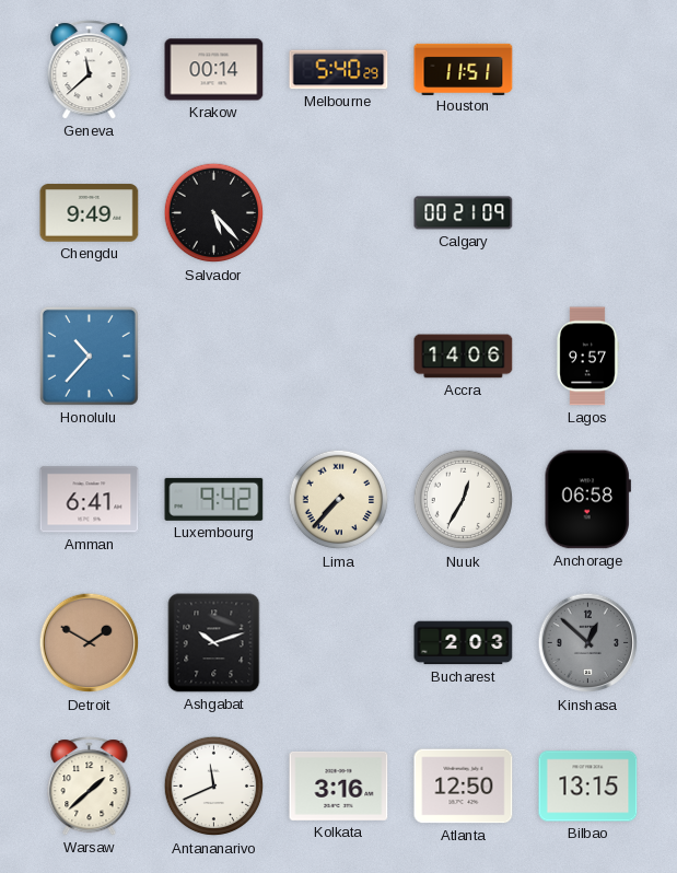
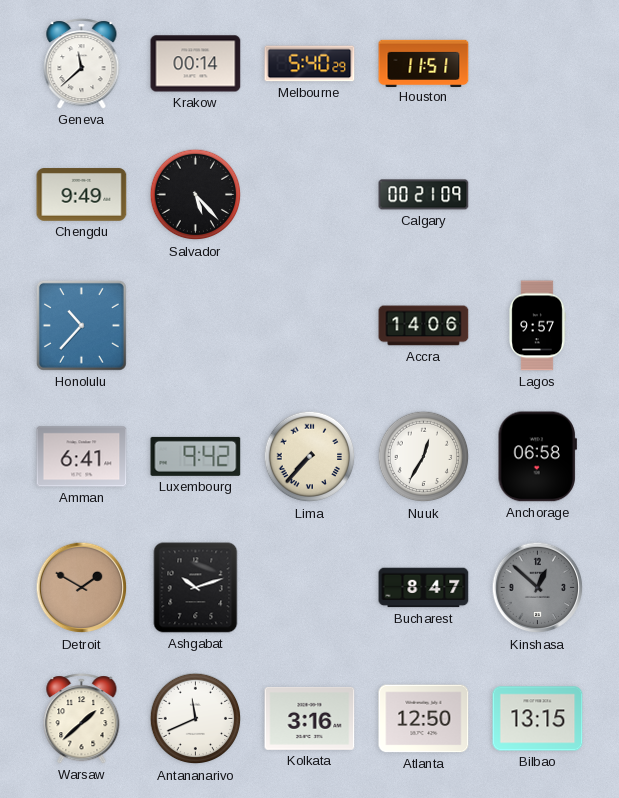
Bucharest: 2:03 -> 8:47
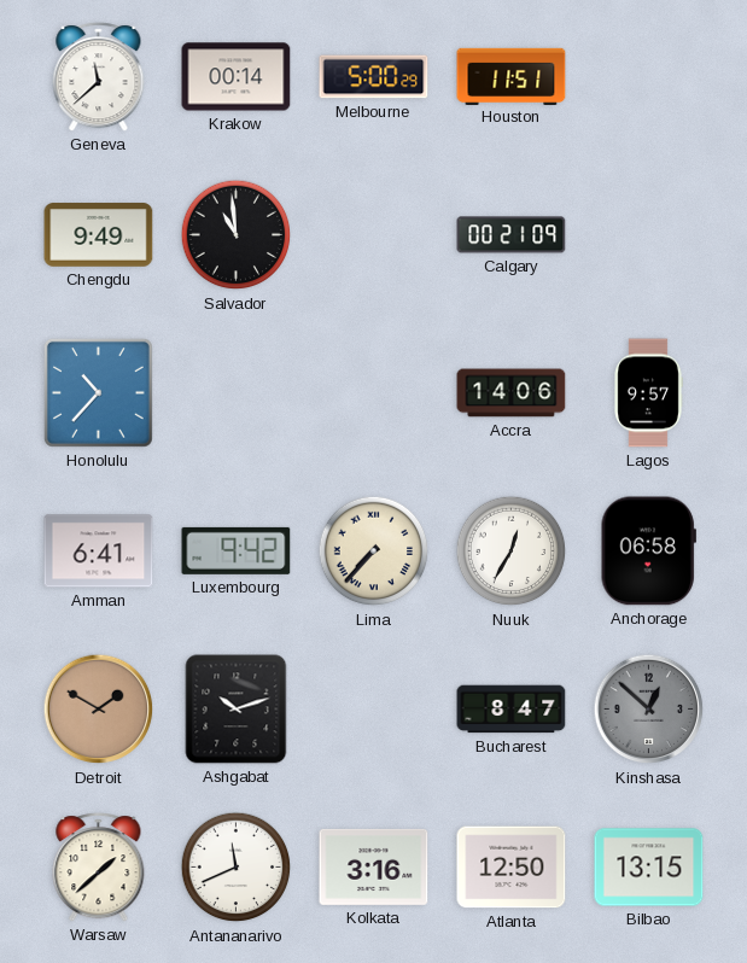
Melbourne: 5:40 -> 5:00
Salvador: 5:23 -> 10:59
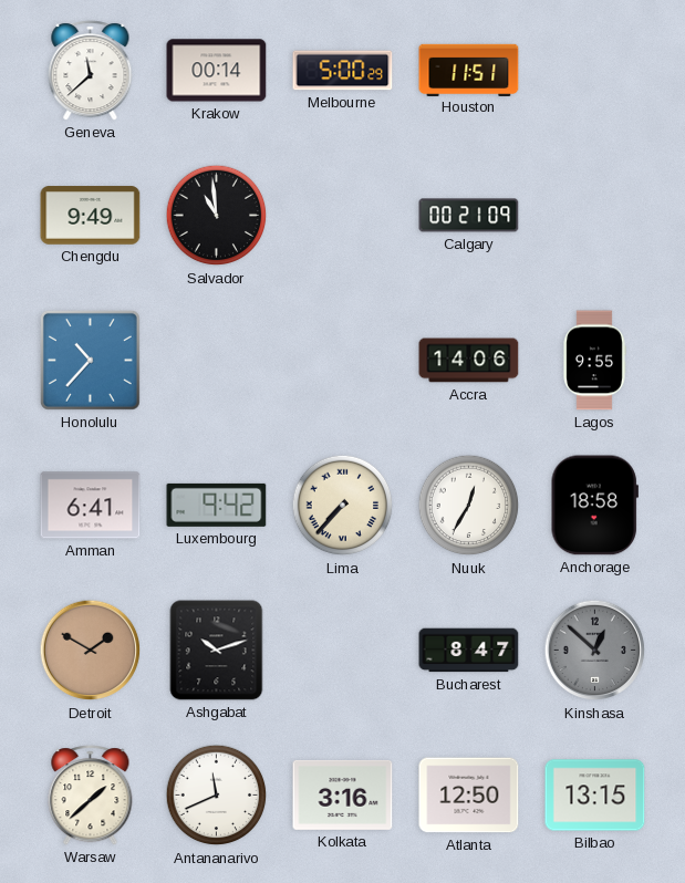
Lagos: 9:57 -> 9:55
Anchorage: 06:58 -> 18:58
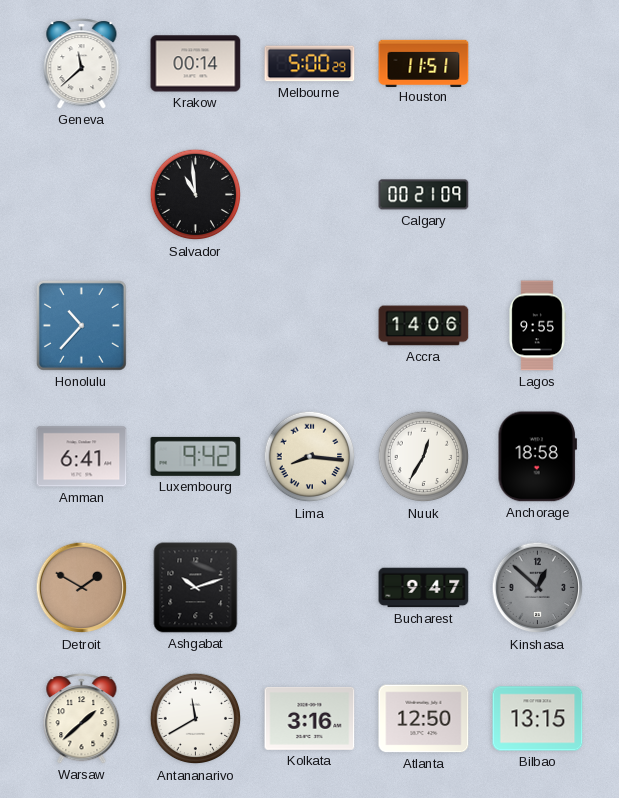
Chengdu: 9:49 -> none
Lima: 7:37 -> 8:16
Bucharest: 8:47 -> 9:47
Antananarivo: 11:41 -> 11:40
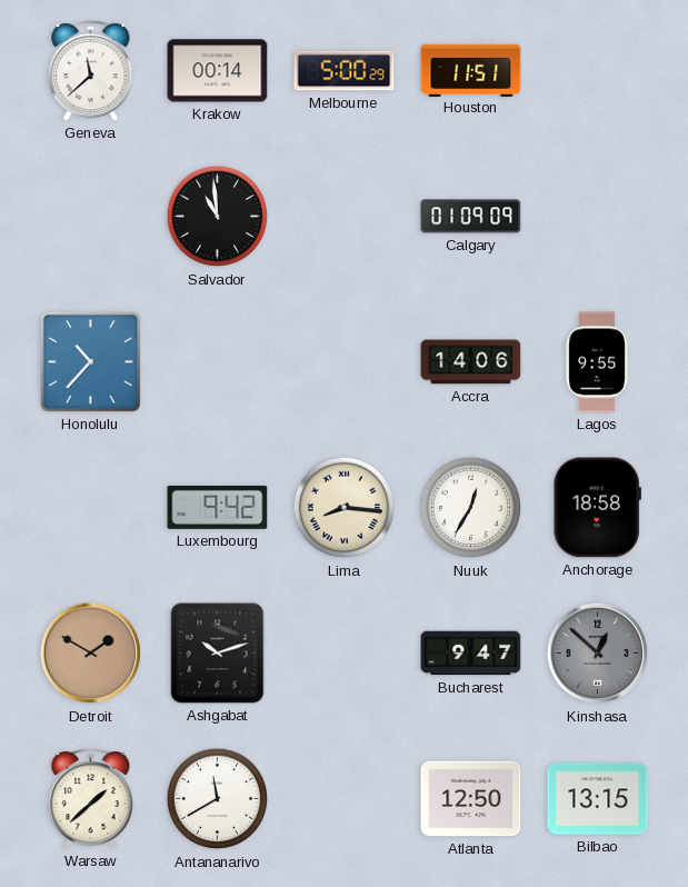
Calgary: 00:21 -> 01:09
Amman: 6:41 -> none
Kolkata: 3:16 -> none
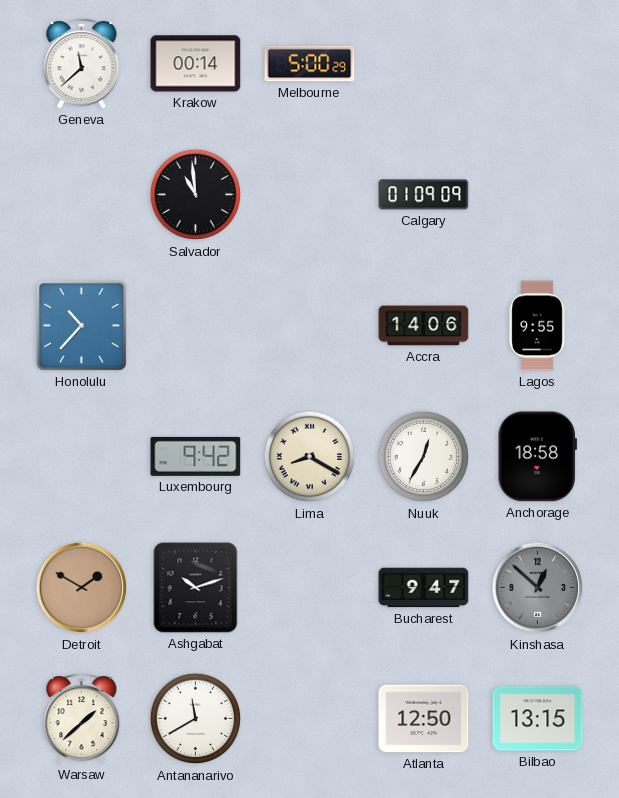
Houston: 11:51 -> none
Lima: 8:16 -> 8:20
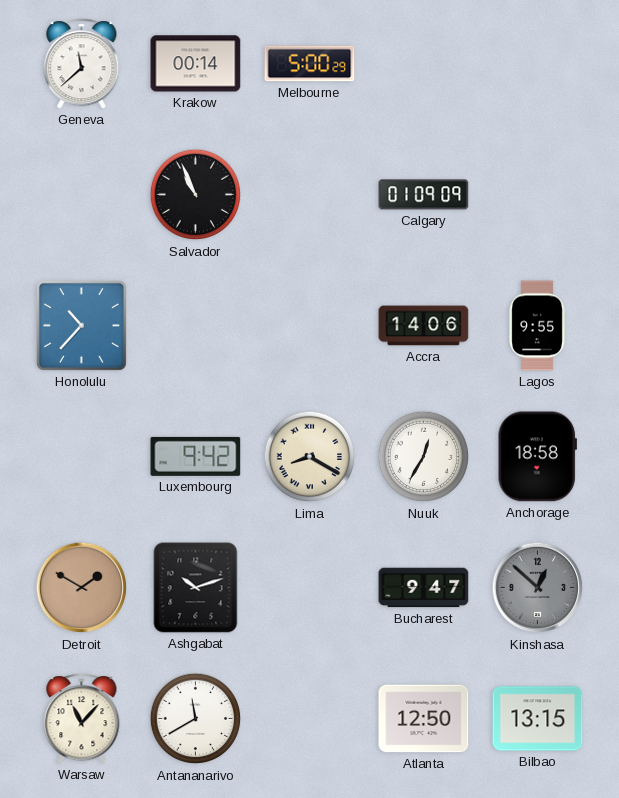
Salvador: 10:59 -> 10:56
Warsaw: 1:38 -> 11:07
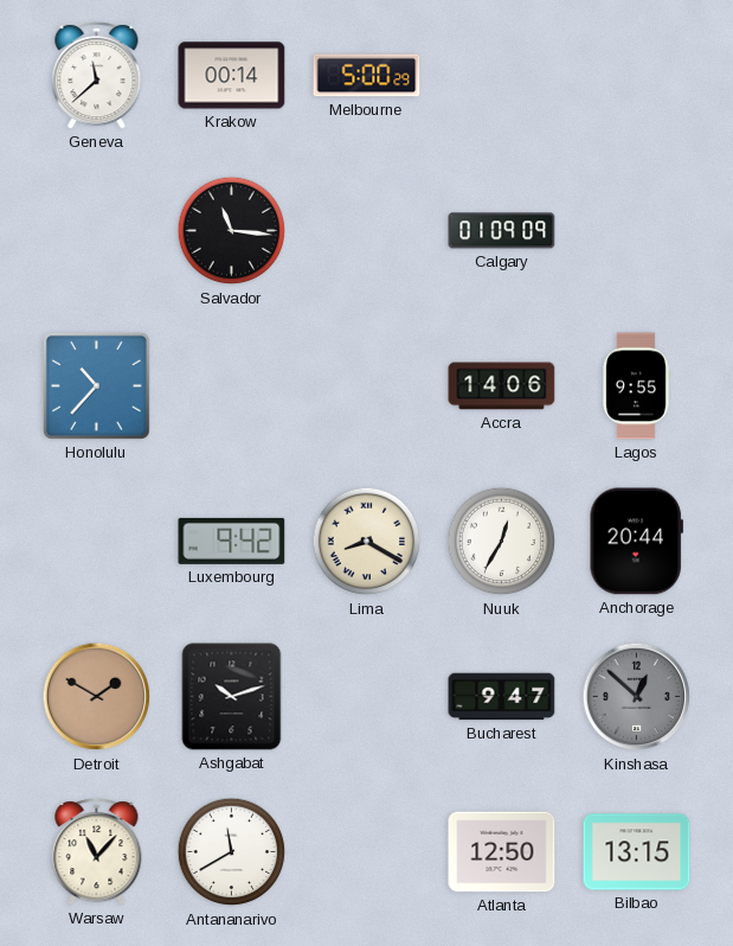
Salvador: 10:56 -> 11:16
Anchorage: 18:58 -> 20:44
